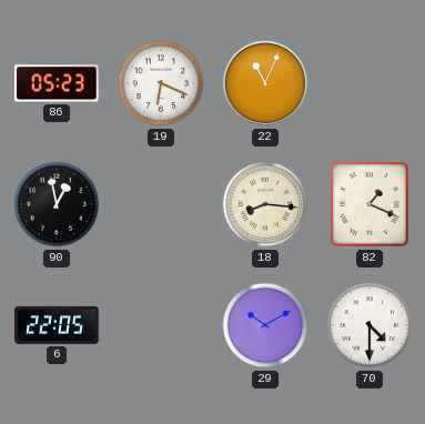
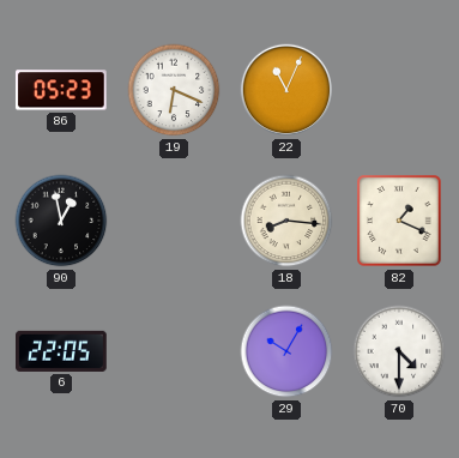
29: 10:10 -> 10:05
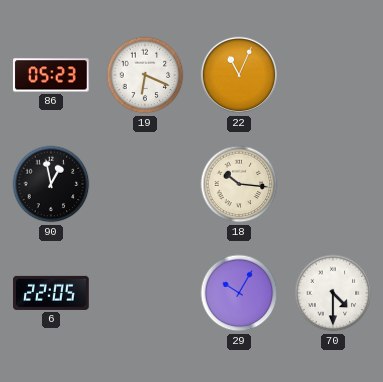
18: 8:16 -> 10:16
82: 1:19 -> none
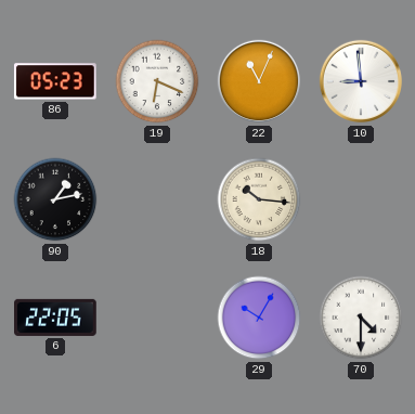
10: none -> 8:59
90: 12:58 -> 1:13
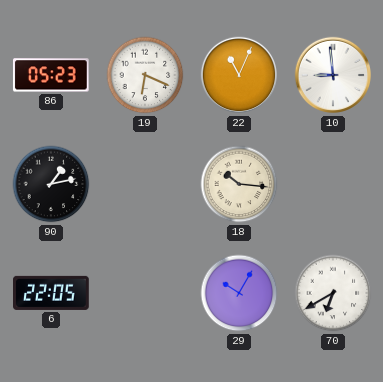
70: 4:30 -> 6:40
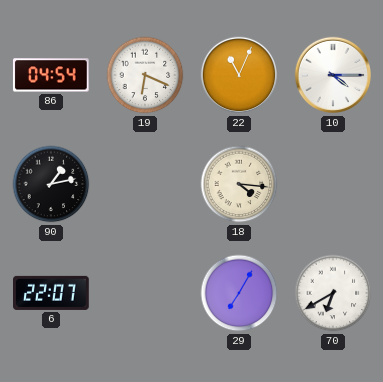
86: 05:23 -> 04:54
10: 8:59 -> 4:15
18: 10:16 -> 4:16
6: 22:05 -> 22:07
29: 10:05 -> 7:05
